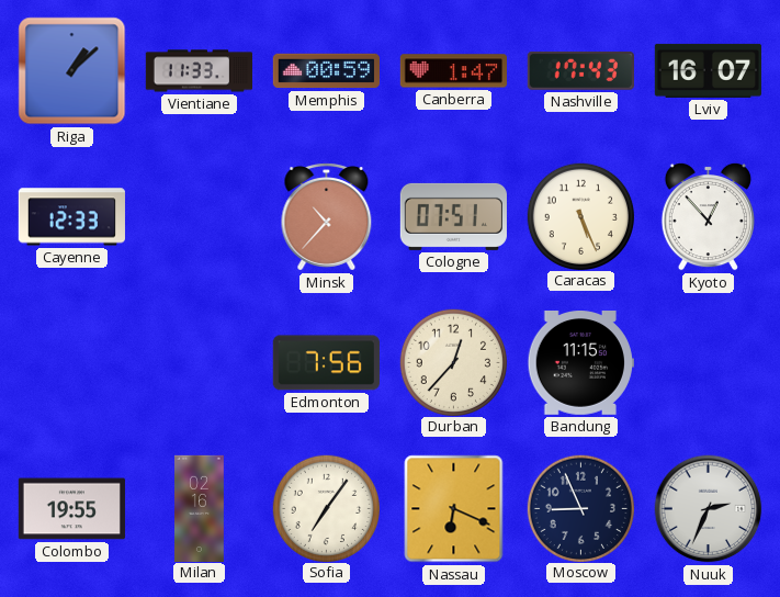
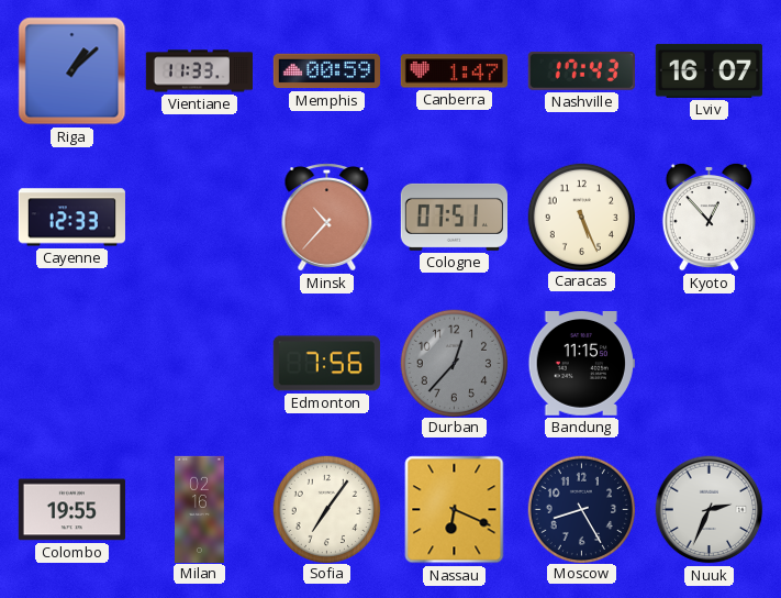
Durban dial: cream -> grey
Moscow: 8:56 -> 8:25
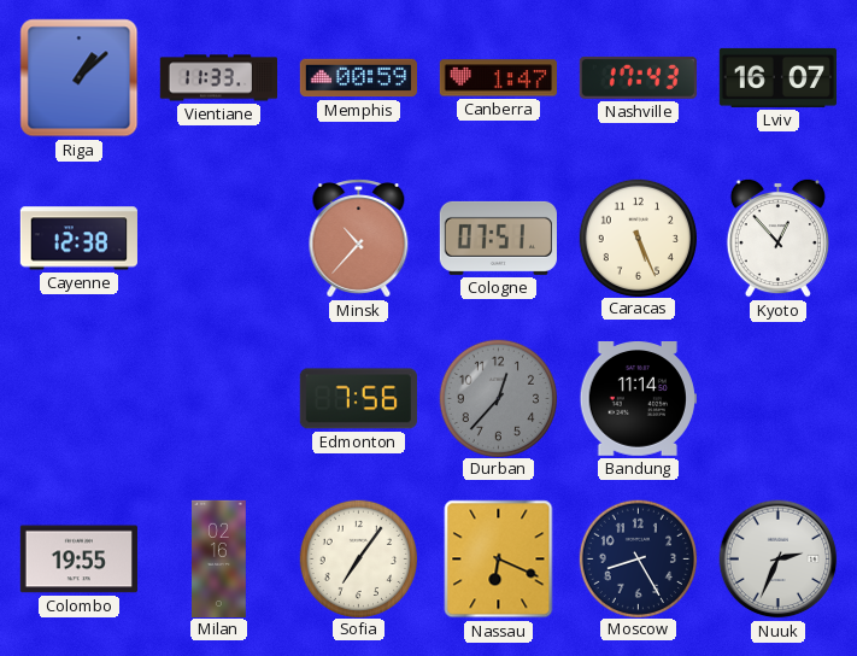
Cayenne: 12:33 -> 12:38
Bandung: 11:15 -> 11:14
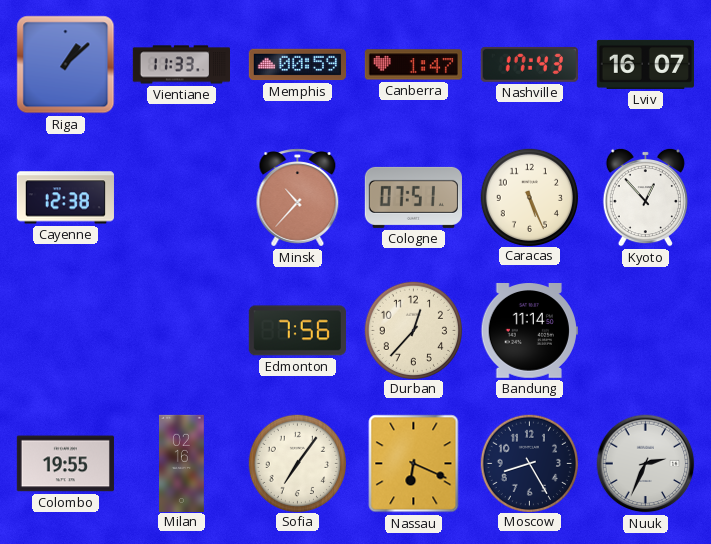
Durban dial: grey -> cream
